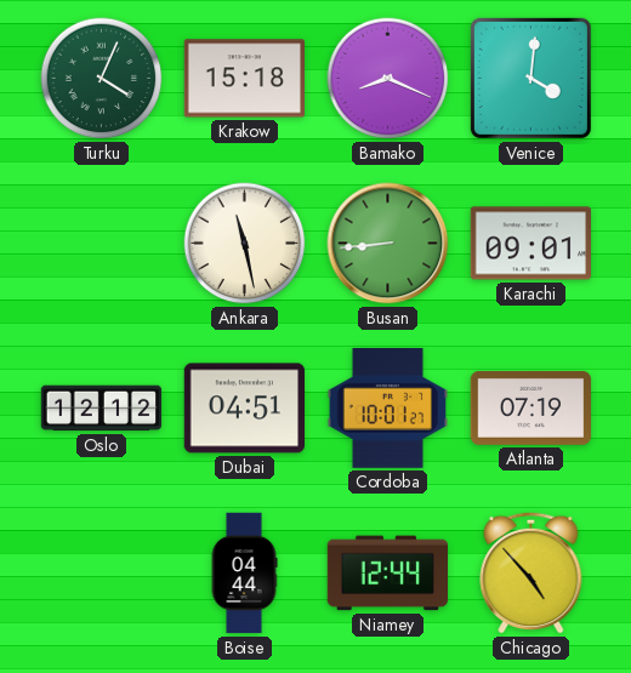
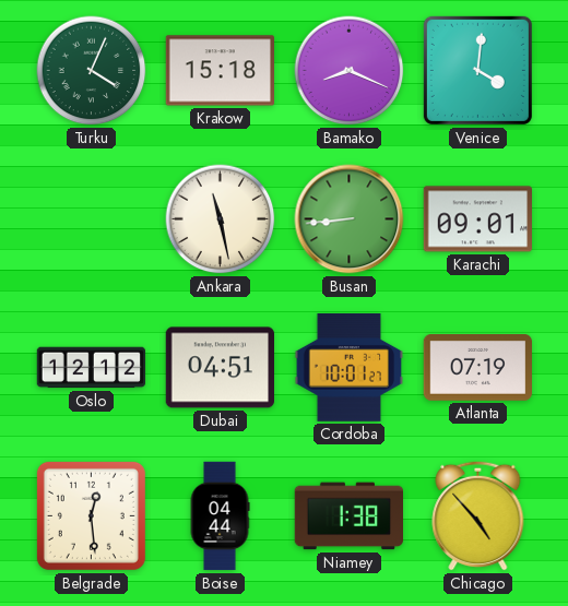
Belgrade: none -> 12:29
Niamey: 12:44 -> 1:38
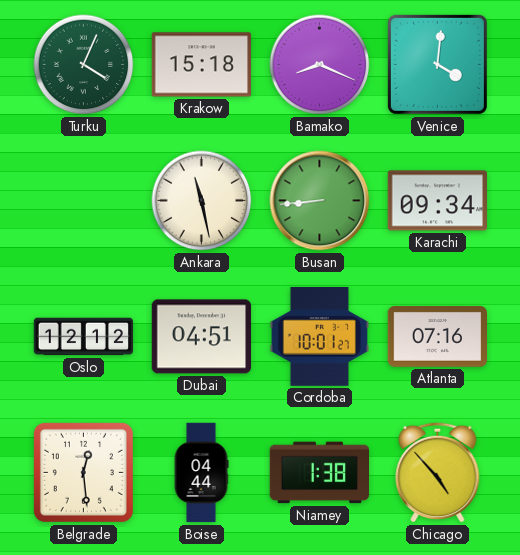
Karachi: 09:01 -> 09:34
Atlanta: 07:19 -> 07:16
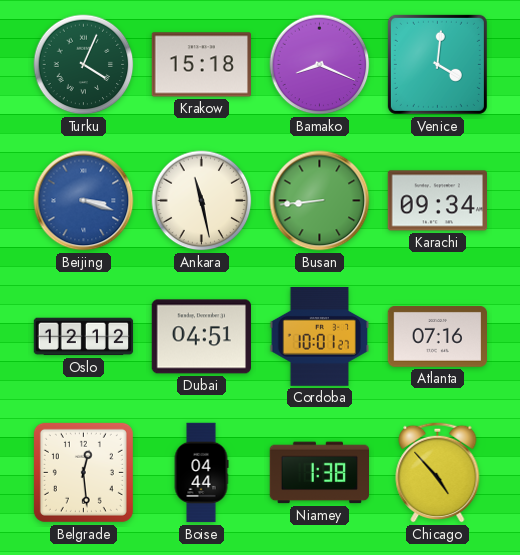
Beijing: none -> 3:18
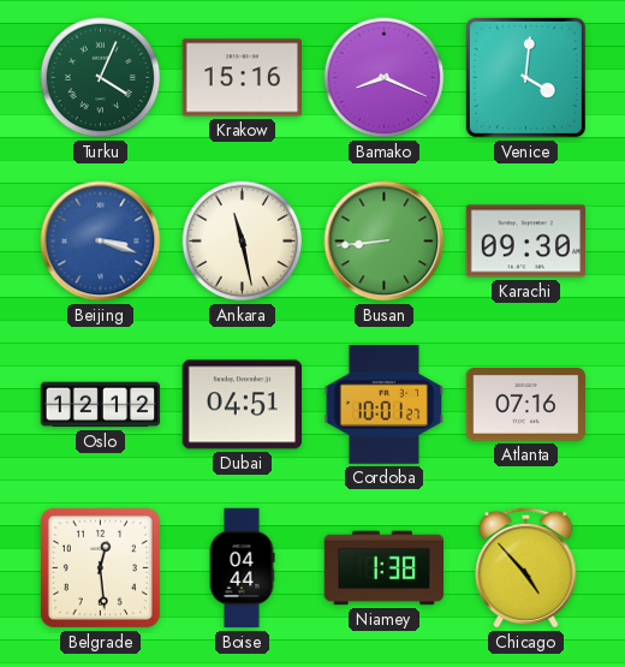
Krakow: 15:18 -> 15:16
Karachi: 09:34 -> 09:30
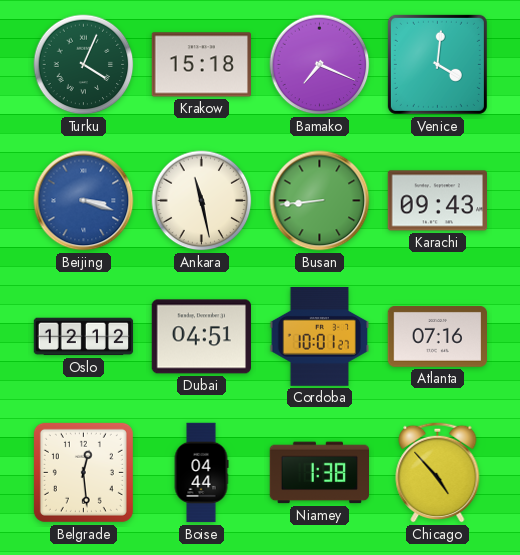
Krakow: 15:16 -> 15:18
Bamako: 8:19 -> 7:19
Karachi: 09:30 -> 09:43
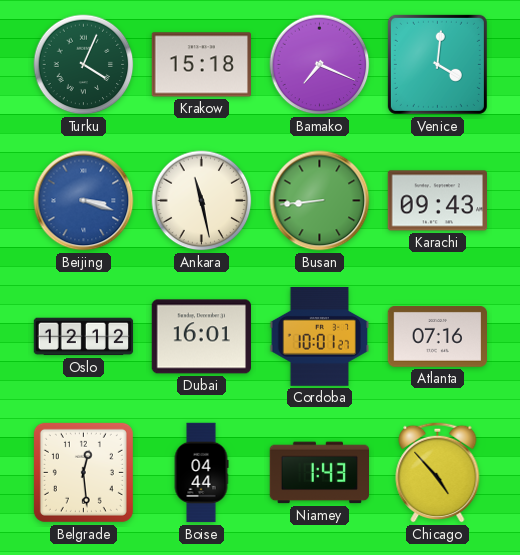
Dubai: 04:51 -> 16:01
Niamey: 1:38 -> 1:43
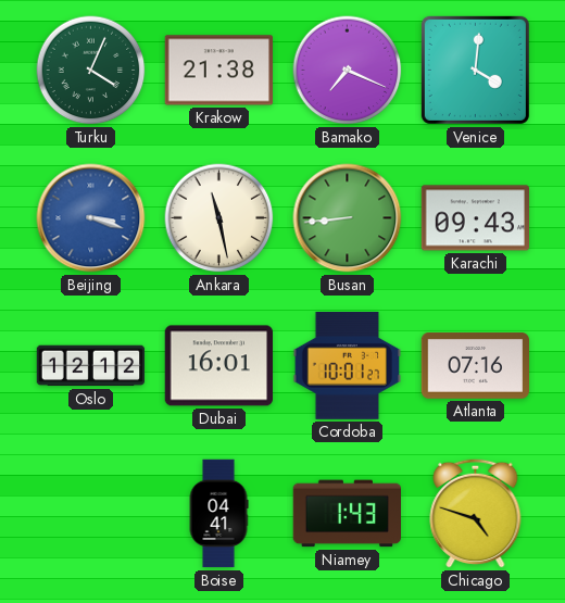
Krakow: 15:18 -> 21:38
Belgrade: 12:29 -> none
Boise: 04:44 -> 04:41
Chicago: 4:53 -> 4:48
